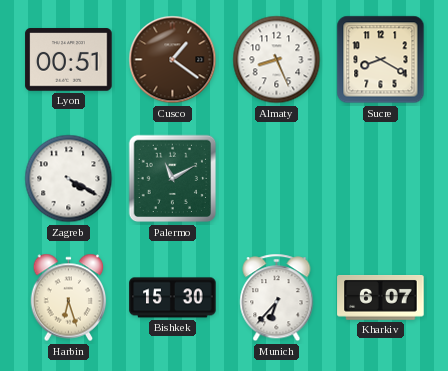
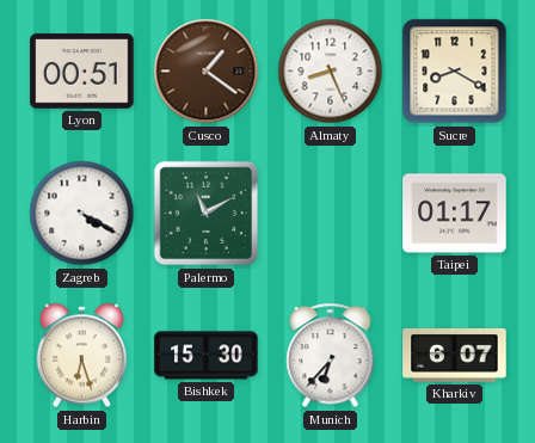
Taipei: none -> 01:17
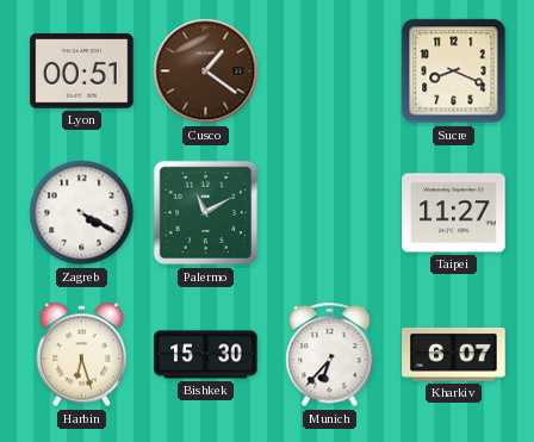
Almaty: 8:26 -> none
Sucre: 8:20 -> 8:19
Taipei: 01:17 -> 11:27
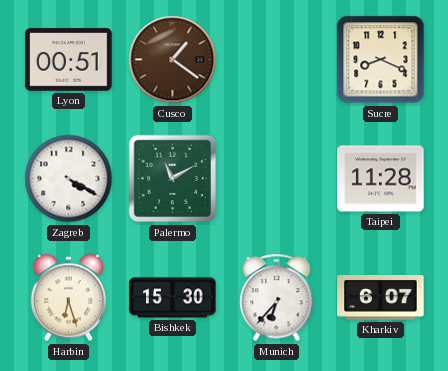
Taipei: 11:27 -> 11:28
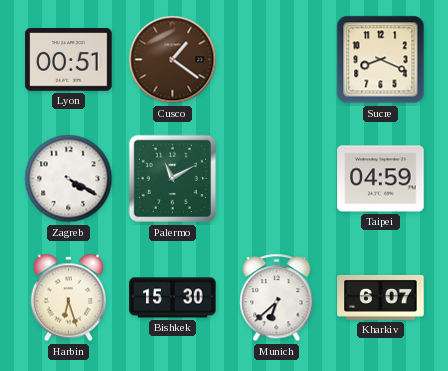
Taipei: 11:28 -> 04:59
Munich: 6:37 -> 6:38
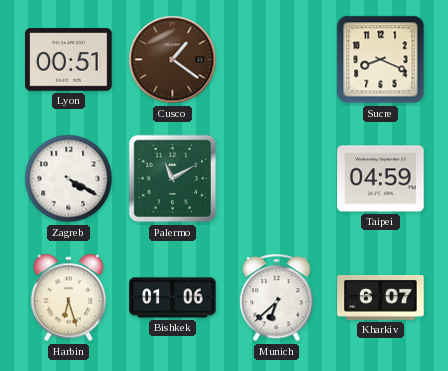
Bishkek: 15:30 -> 01:06
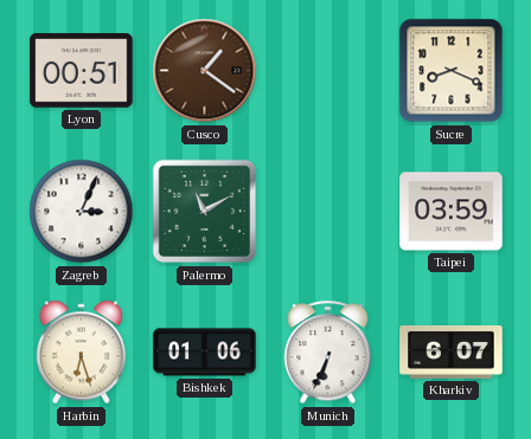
Zagreb: 4:20 -> 3:04
Taipei: 04:59 -> 03:59
Munich: 6:38 -> 6:34
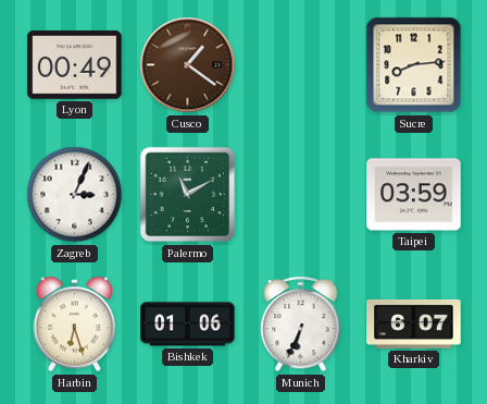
Lyon: 00:51 -> 00:49
Sucre: 8:19 -> 8:14
